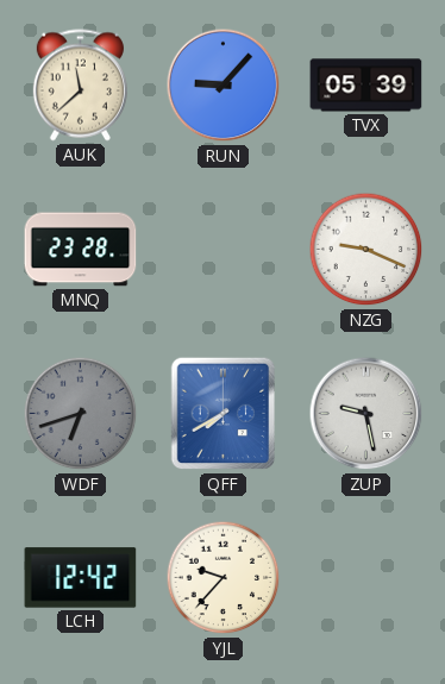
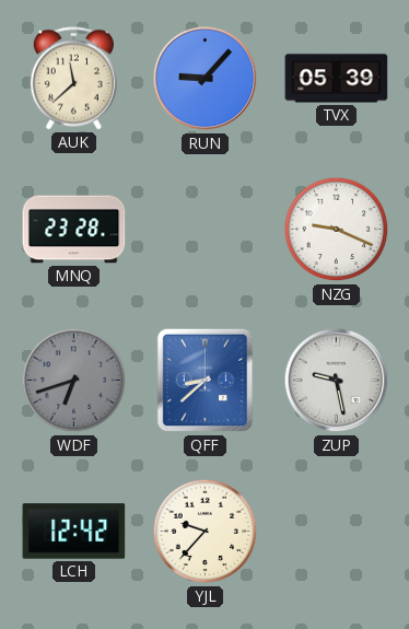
QFF: 7:40 -> 8:38
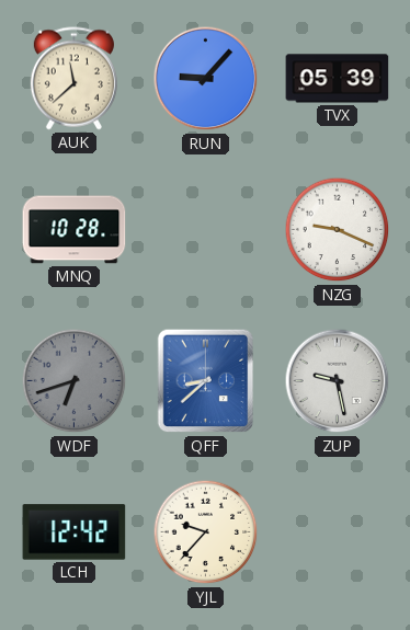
MNQ: 23:28 -> 10:28
